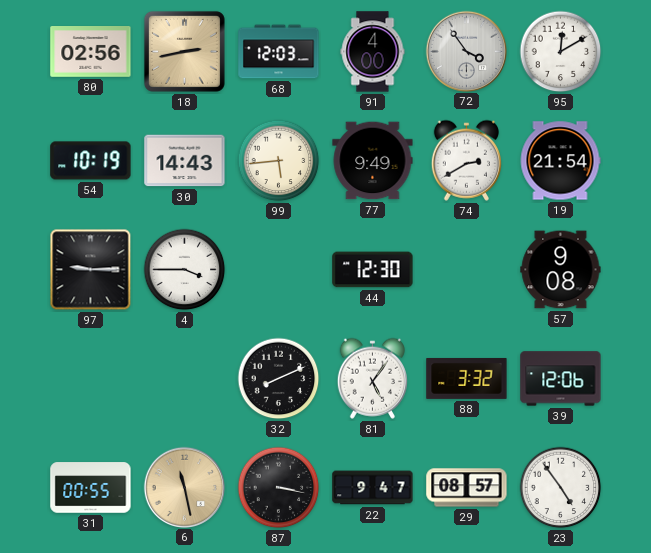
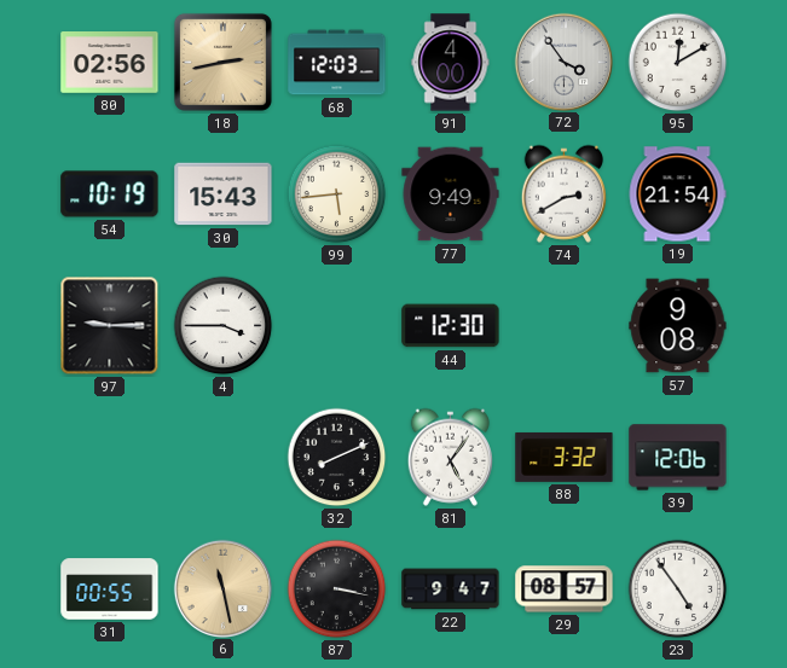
30: 14:43 -> 15:43
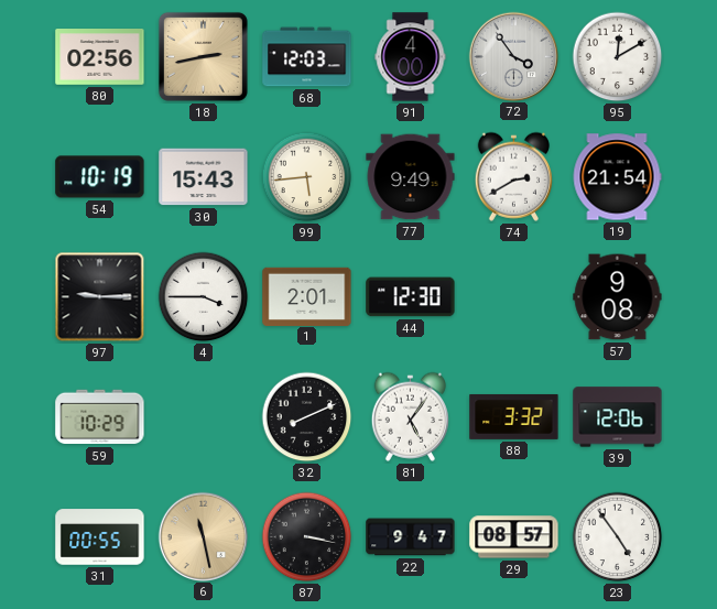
1: none -> 2:01
59: none -> 10:29
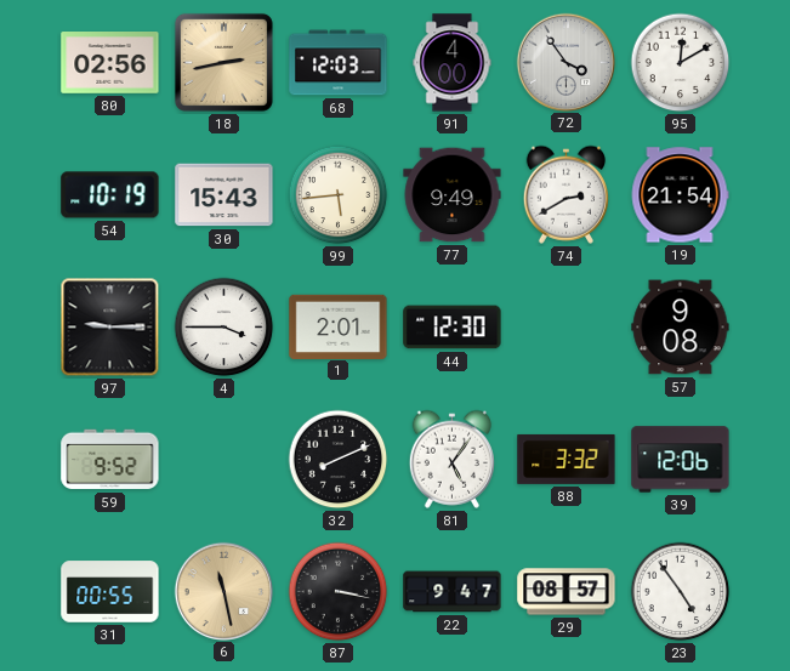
59: 10:29 -> 9:52
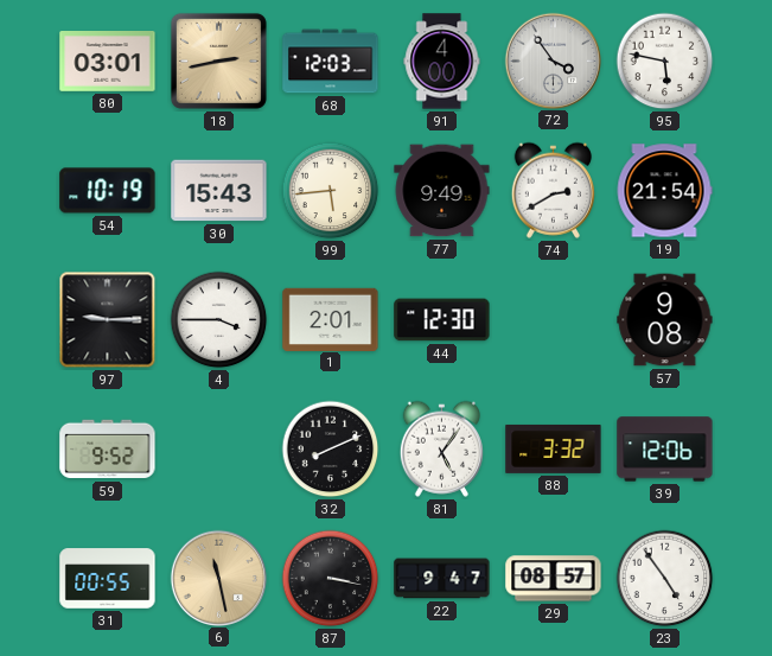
80: 02:56 -> 03:01
95: 12:10 -> 5:47
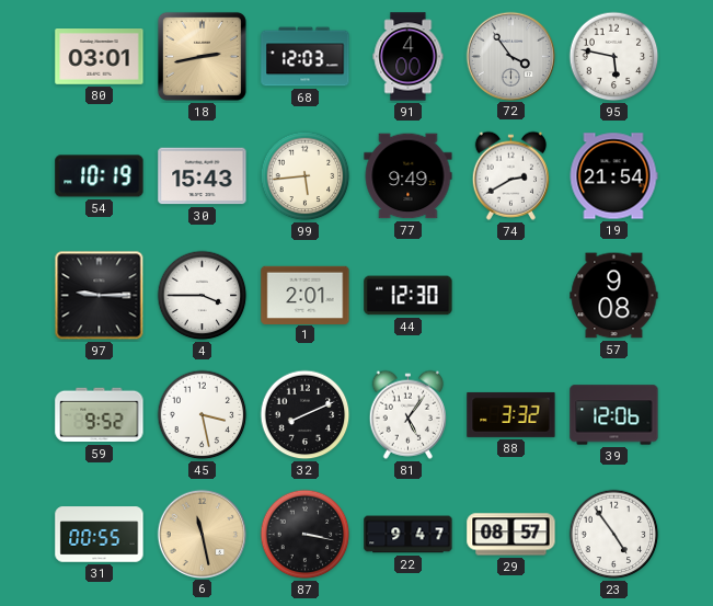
45: none -> 3:28
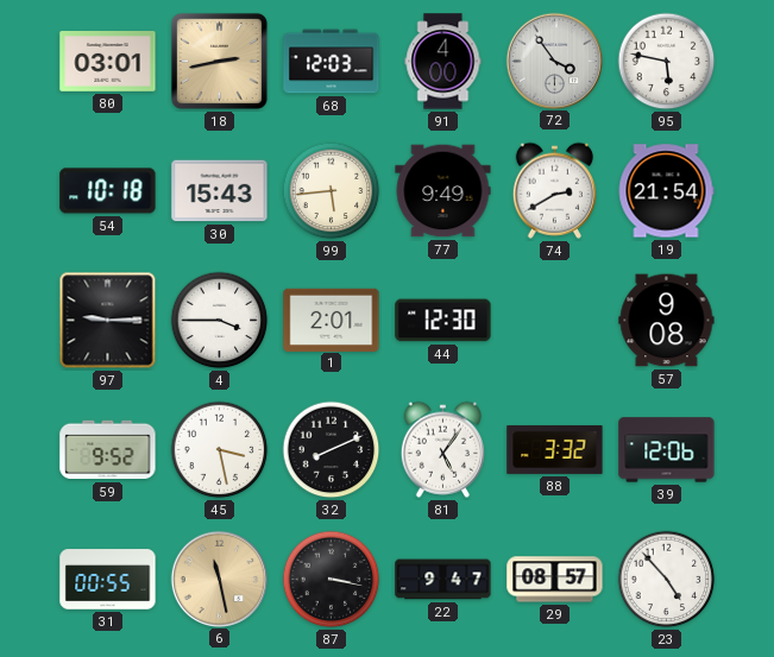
54: 10:19 -> 10:18
23: 4:54 -> 4:53
